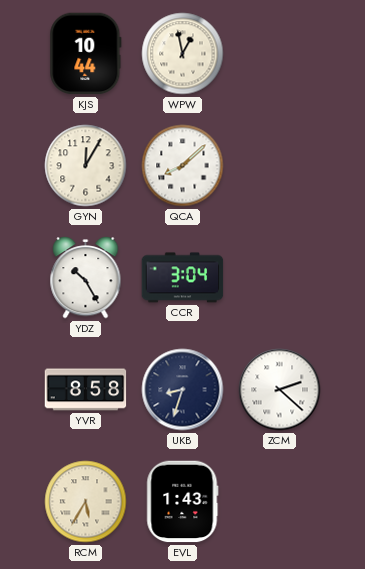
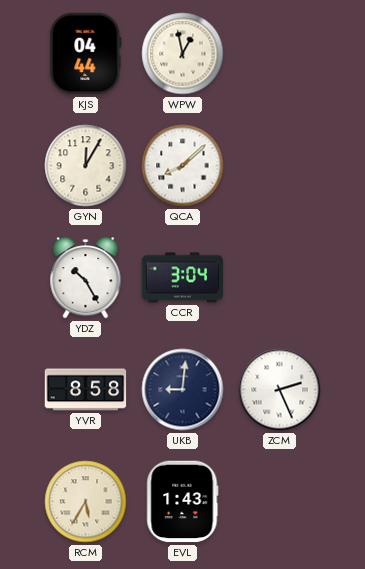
KJS: 10:44 -> 04:44
UKB: 8:33 -> 9:01
ZCM: 2:22 -> 2:26
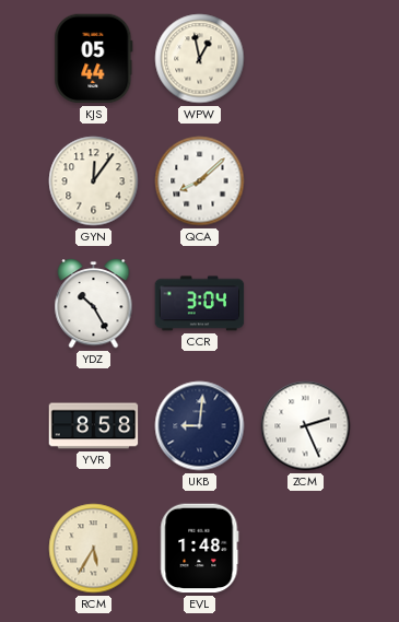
KJS: 04:44 -> 05:44
GYN: 12:05 -> 12:06
EVL: 1:43 -> 1:48
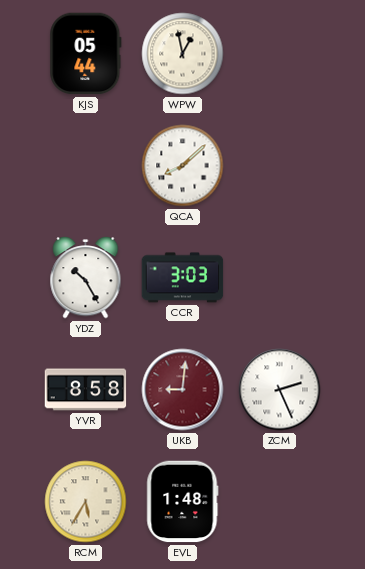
GYN: 12:06 -> none
CCR: 3:04 -> 3:03
UKB dial: navy -> burgundy
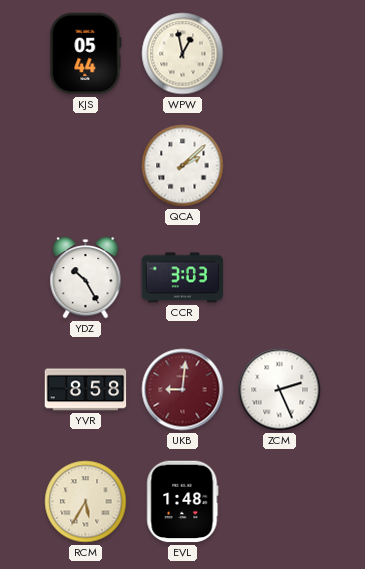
QCA: 8:08 -> 2:08
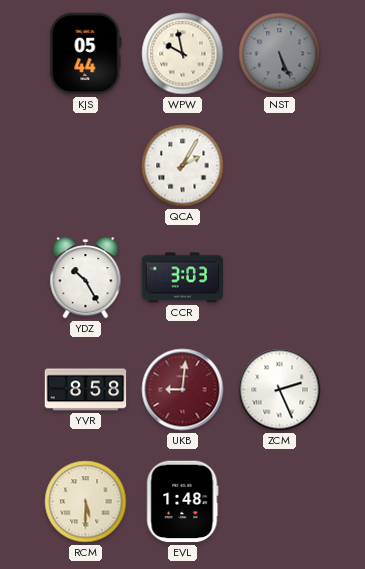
WPW: 12:58 -> 9:58
NST: none -> 5:26
QCA: 2:08 -> 2:05
RCM: 5:35 -> 5:30
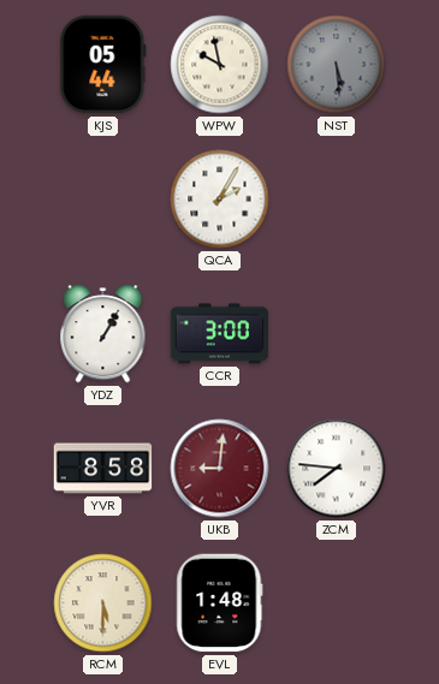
NST: 5:26 -> 5:29
YDZ: 10:25 -> 1:05
CCR: 3:03 -> 3:00
ZCM: 2:26 -> 7:46
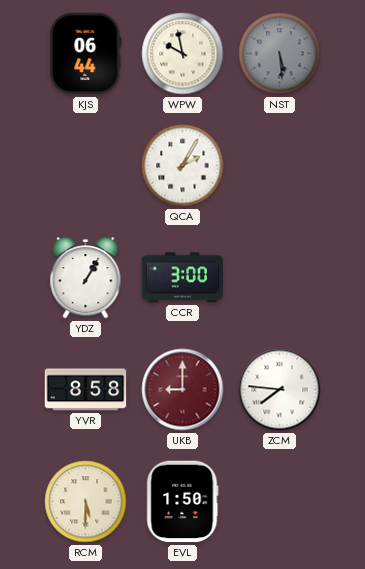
KJS: 05:44 -> 06:44
UKB: 9:01 -> 9:00
EVL: 1:48 -> 1:50
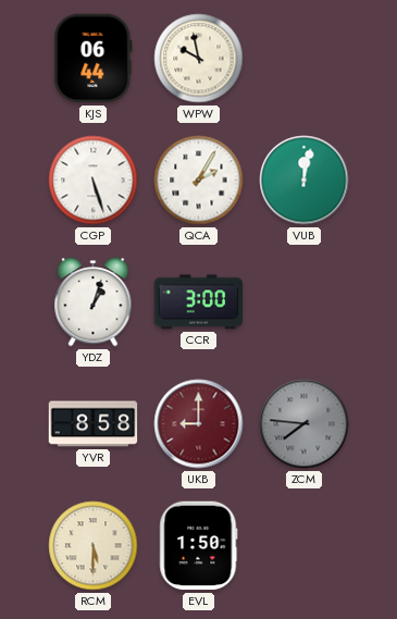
NST: 5:29 -> none
CGP: none -> 5:27
VUB: none -> 12:02
YDZ: 1:05 -> 1:03
ZCM dial: white -> grey
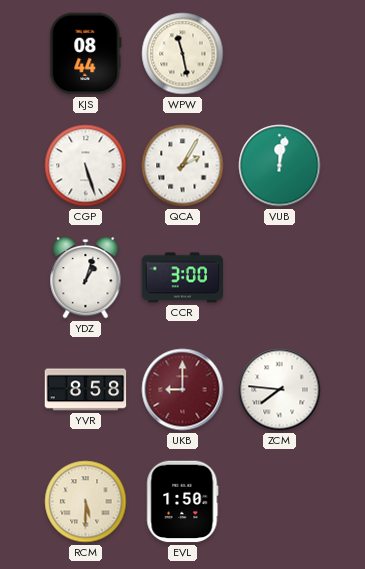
KJS: 06:44 -> 08:44
WPW: 9:58 -> 11:28
ZCM dial: grey -> white
